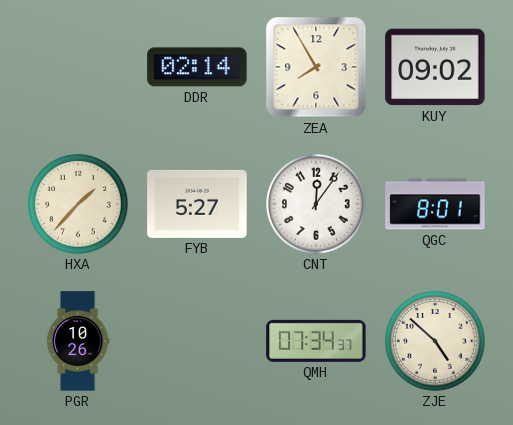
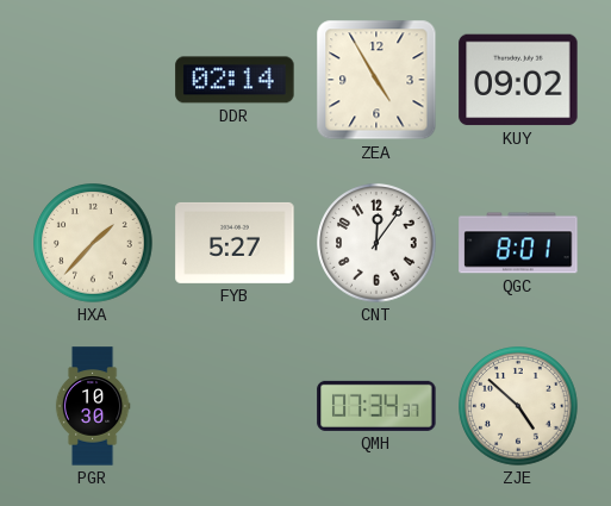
ZEA: 7:55 -> 4:55
PGR: 10:26 -> 10:30
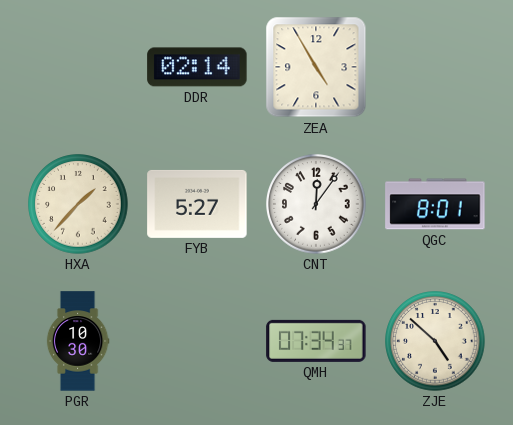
KUY: 09:02 -> none
